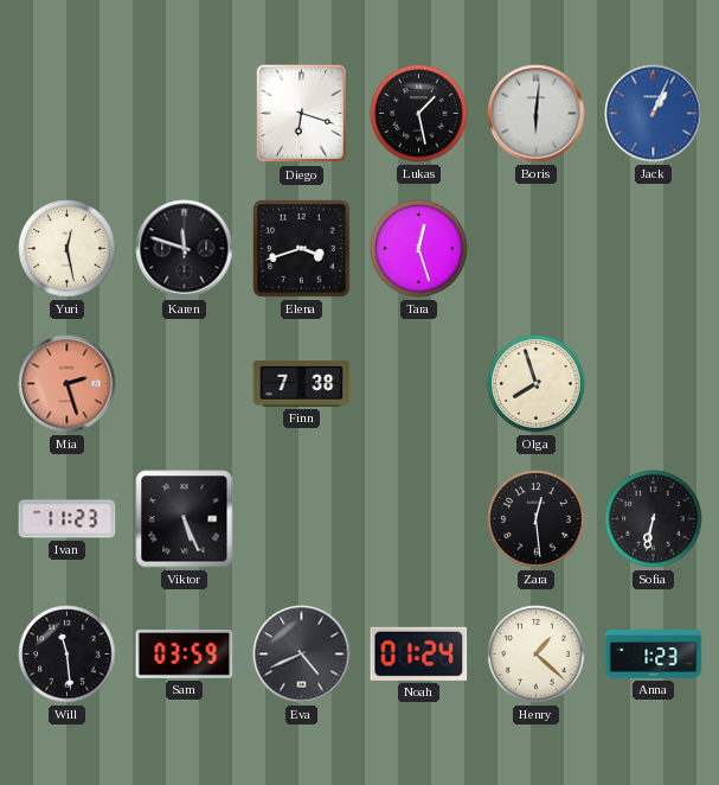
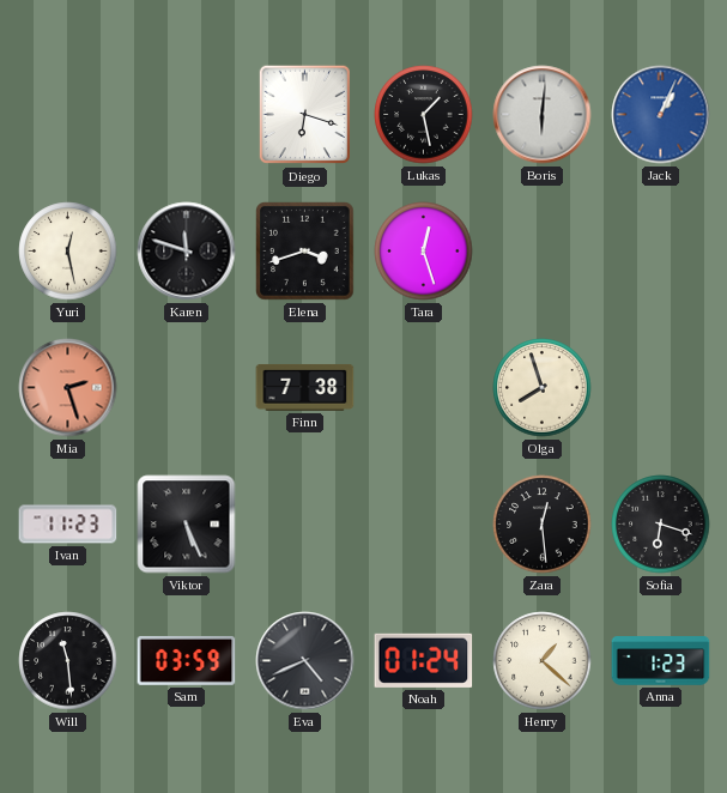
Sofia: 6:32 -> 6:18
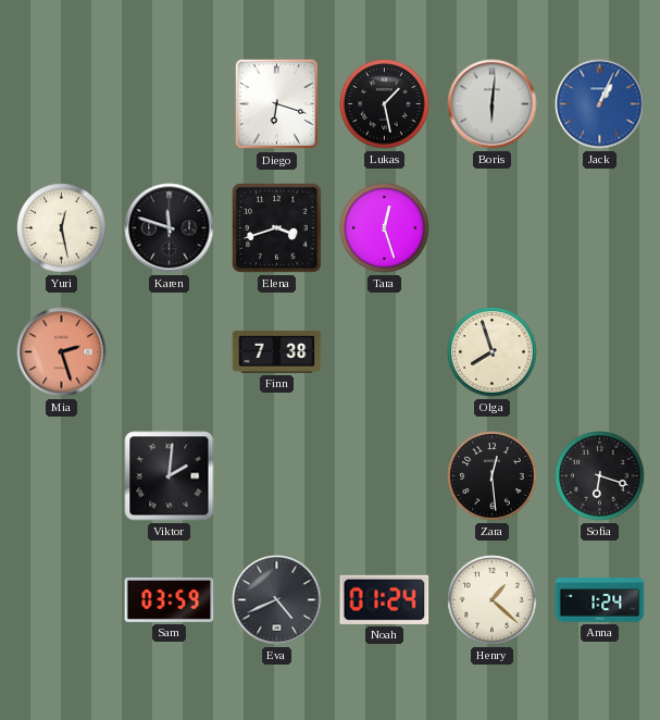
Ivan: 11:23 -> none
Viktor: 5:26 -> 2:01
Will: 11:29 -> none
Anna: 1:23 -> 1:24
